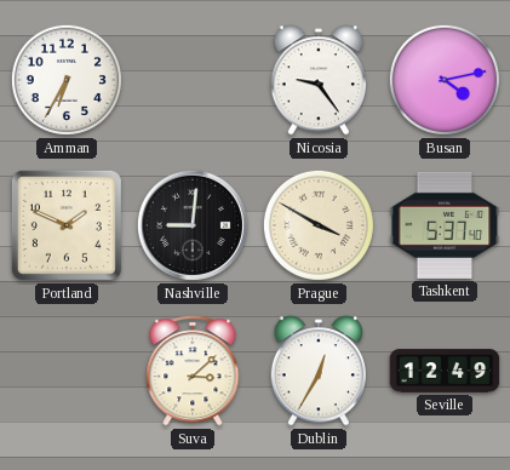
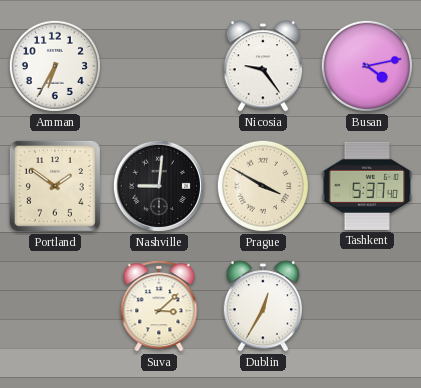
Portland: 1:49 -> 1:51
Seville: 12:49 -> none
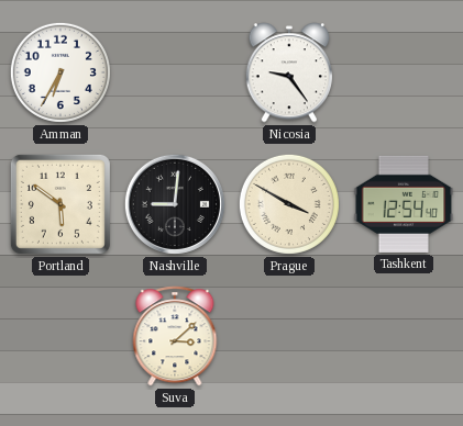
Busan: 4:13 -> none
Portland: 1:51 -> 5:51
Tashkent: 5:37 -> 12:54
Dublin: 12:35 -> none
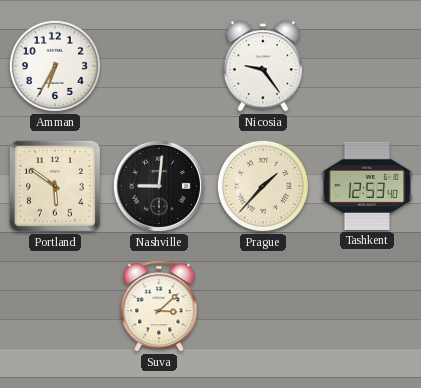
Prague: 3:50 -> 1:37
Tashkent: 12:54 -> 12:53
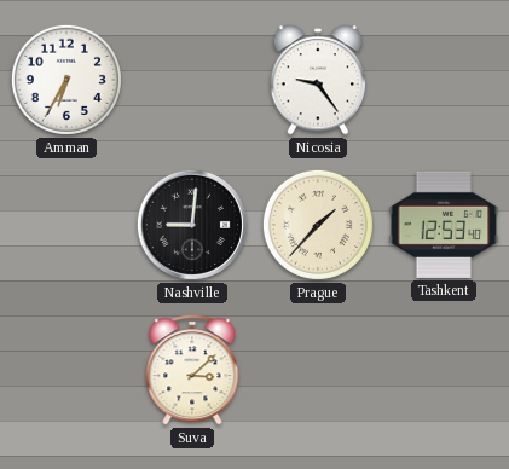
Portland: 5:51 -> none
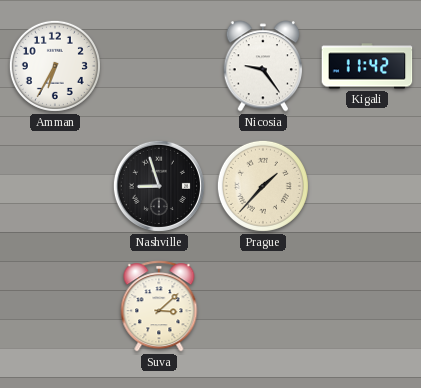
Kigali: none -> 11:42
Nashville: 9:01 -> 8:57
Tashkent: 12:53 -> none
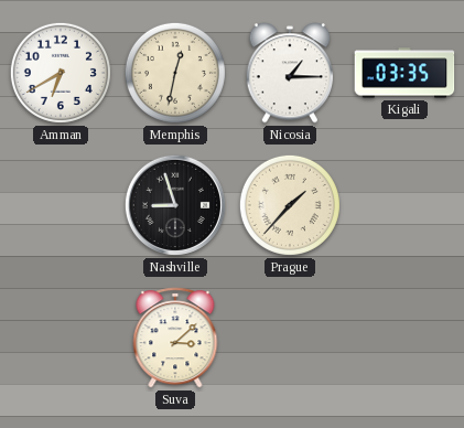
Amman: 6:35 -> 6:40
Memphis: none -> 12:32
Nicosia: 9:24 -> 1:15
Kigali: 11:42 -> 03:35
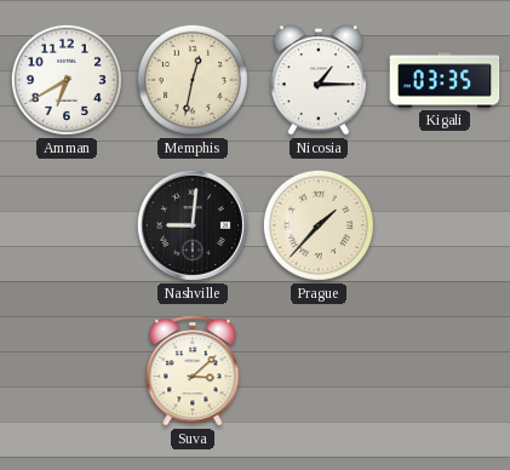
Nashville: 8:57 -> 9:01
